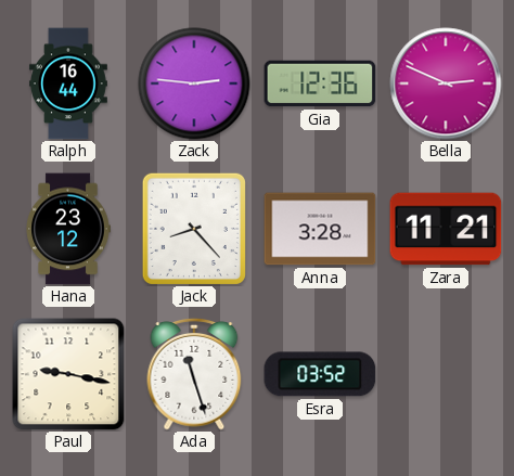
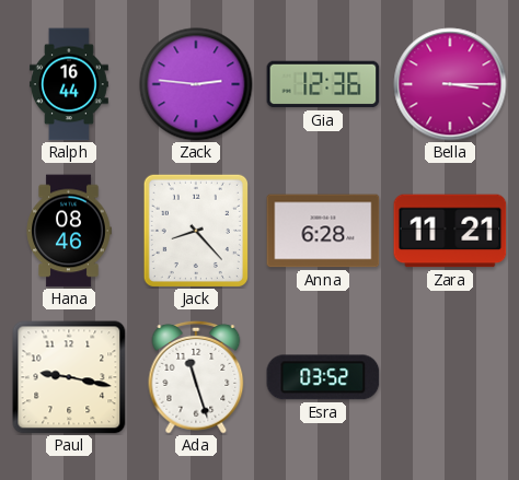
Bella: 2:49 -> 3:15
Hana: 23:12 -> 08:46
Anna: 3:28 -> 6:28
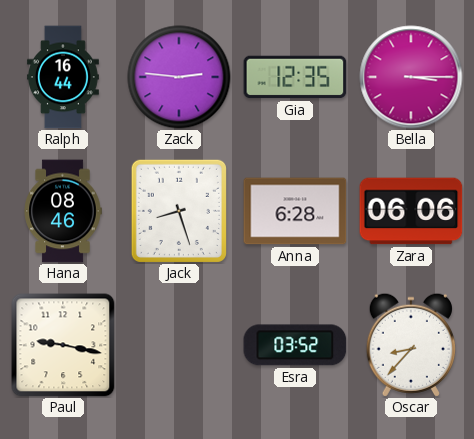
Gia: 12:36 -> 12:35
Jack: 8:23 -> 8:27
Zara: 11:21 -> 06:06
Ada: 11:27 -> none
Oscar: none -> 8:37
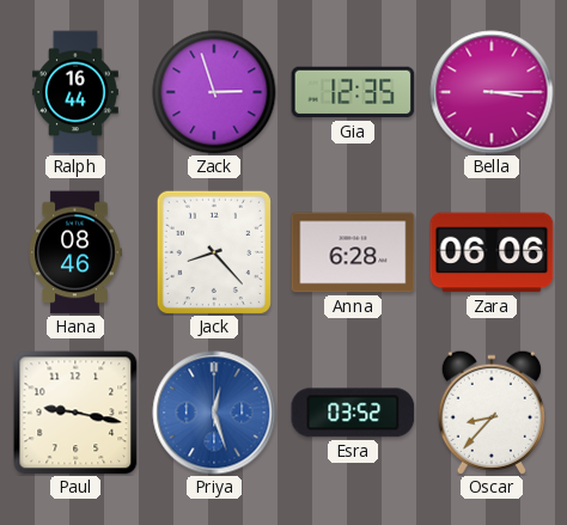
Zack: 2:46 -> 2:57
Jack: 8:27 -> 8:23
Priya: none -> 12:27
